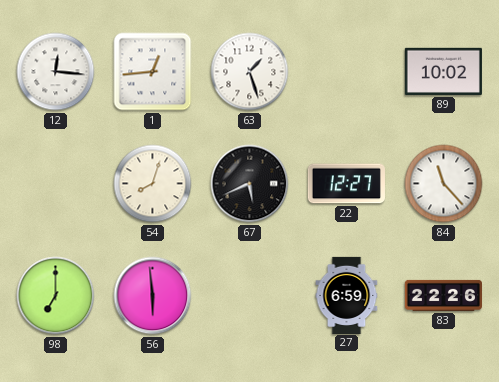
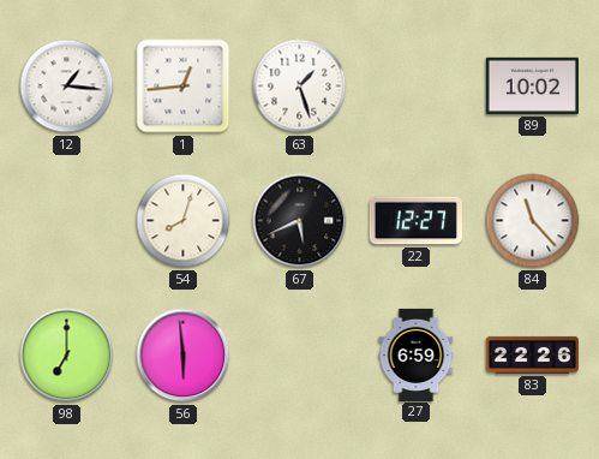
12: 12:16 -> 1:16
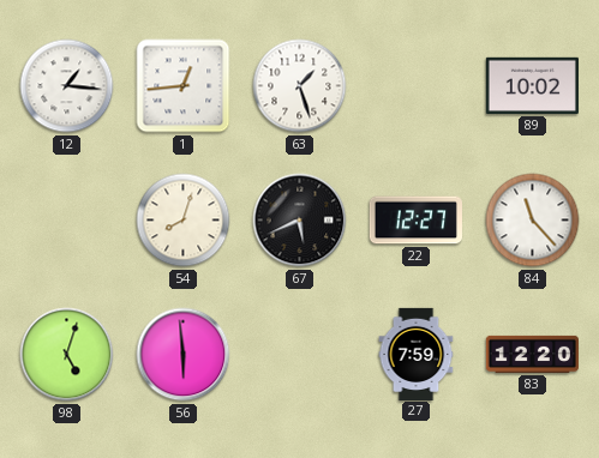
98: 7:00 -> 5:03
27: 6:59 -> 7:59
83: 22:26 -> 12:20
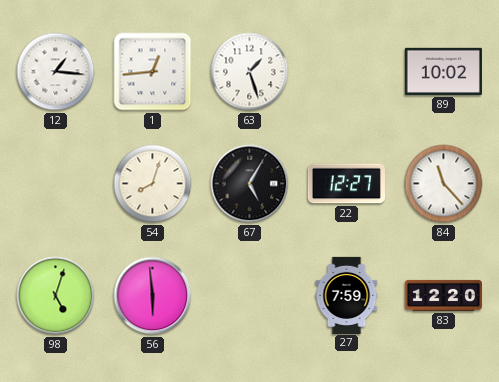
67: 5:41 -> 5:05
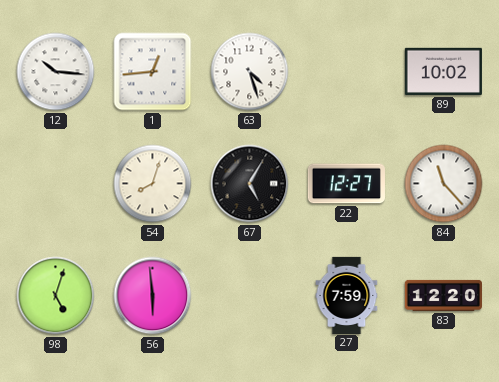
12: 1:16 -> 10:16
63: 1:27 -> 4:27
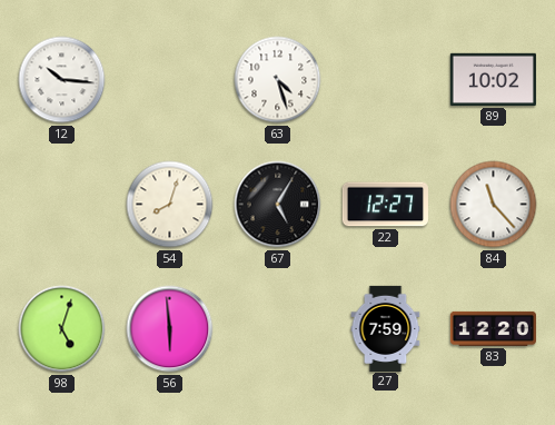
1: 12:44 -> none
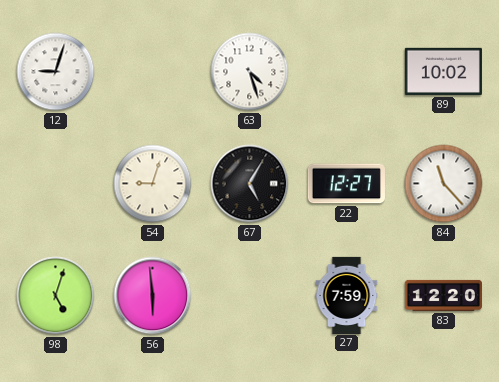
12: 10:16 -> 9:03
54: 8:03 -> 9:03
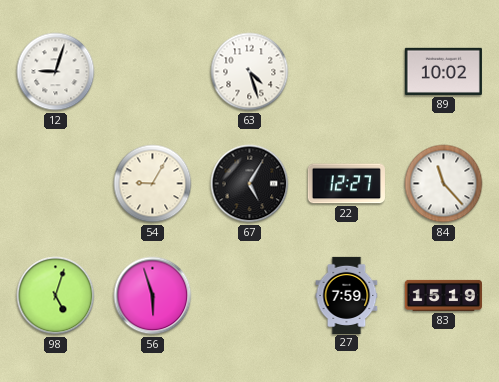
54: 9:03 -> 9:05
56: 5:59 -> 5:57
83: 12:20 -> 15:19
